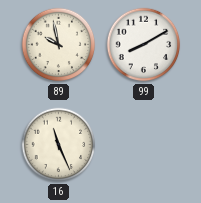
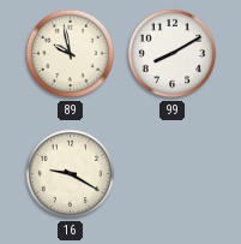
16: 11:26 -> 9:20
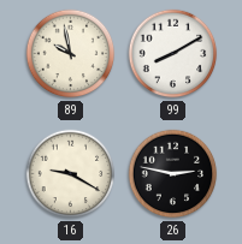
26: none -> 2:47
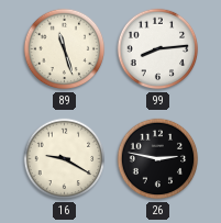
89: 9:58 -> 11:27
99: 8:10 -> 8:14
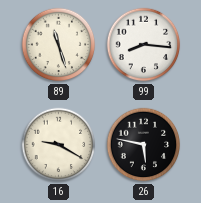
99: 8:14 -> 8:16
26: 2:47 -> 5:47
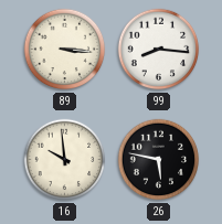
89: 11:27 -> 3:16
16: 9:20 -> 9:59
